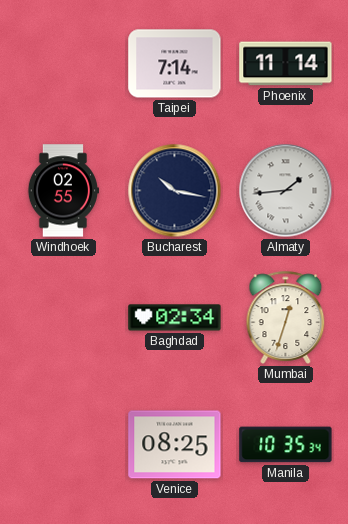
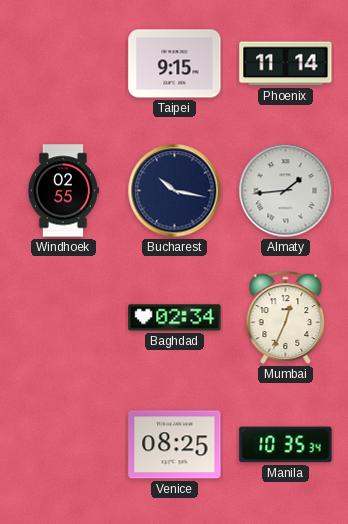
Taipei: 7:14 -> 9:15
Mumbai: 12:33 -> 12:34
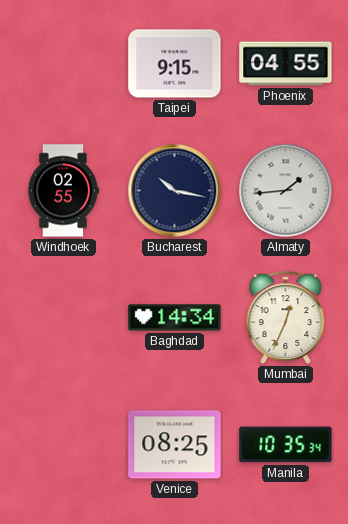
Phoenix: 11:14 -> 04:55
Baghdad: 02:34 -> 14:34
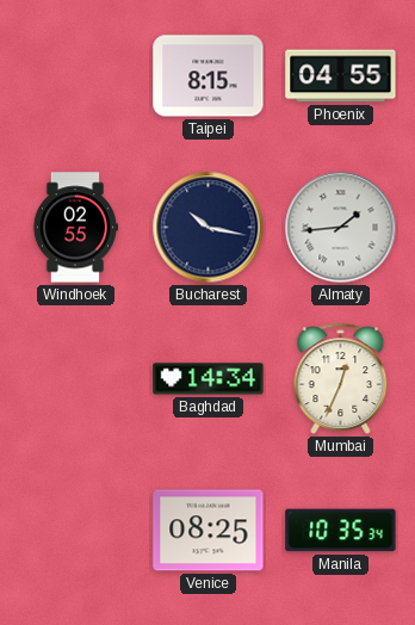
Taipei: 9:15 -> 8:15
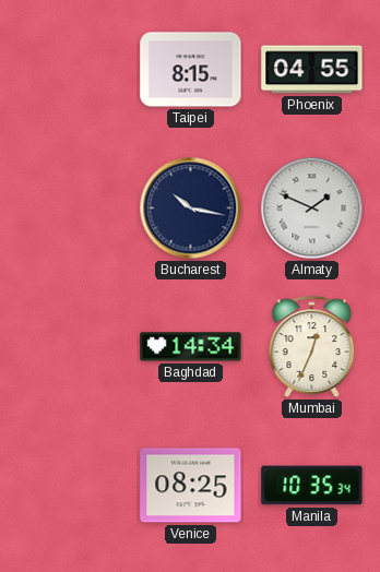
Windhoek: 02:55 -> none
Almaty: 1:44 -> 1:49
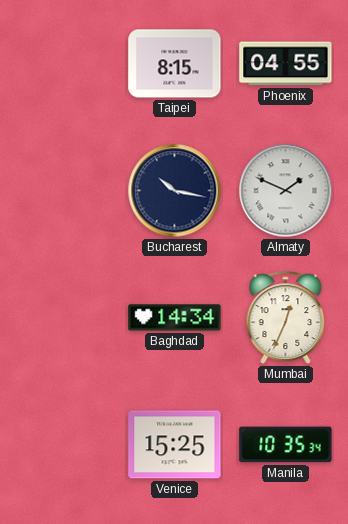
Venice: 08:25 -> 15:25
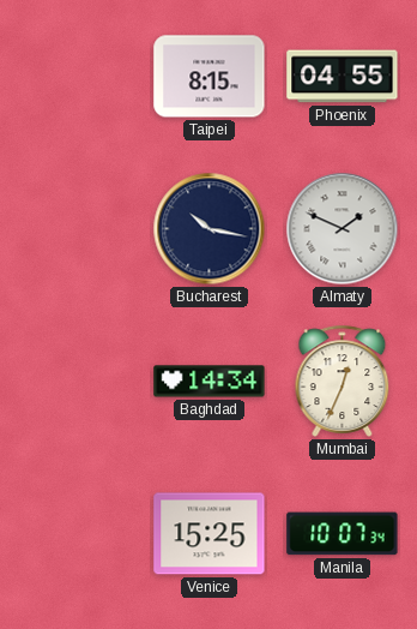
Manila: 10:35 -> 10:07
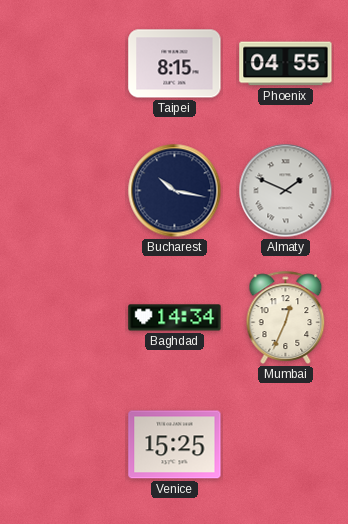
Manila: 10:07 -> none
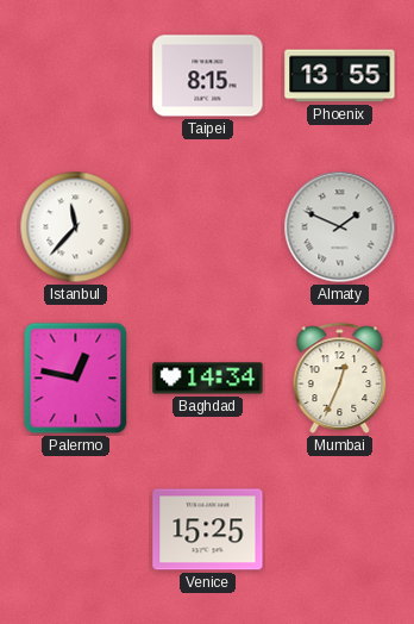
Phoenix: 04:55 -> 13:55
Istanbul: none -> 11:37
Bucharest: 10:17 -> none
Palermo: none -> 12:47
